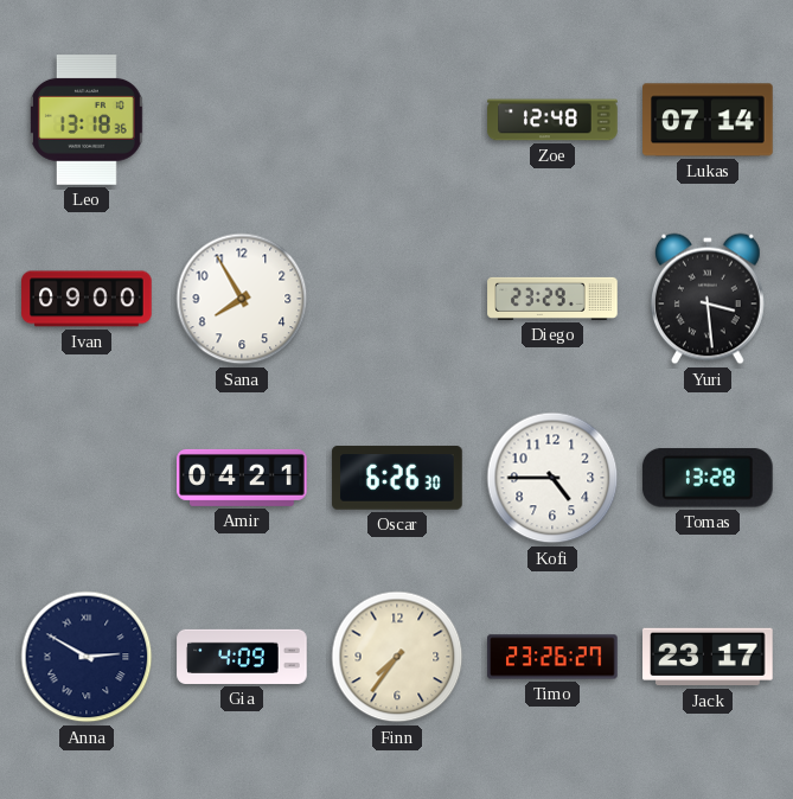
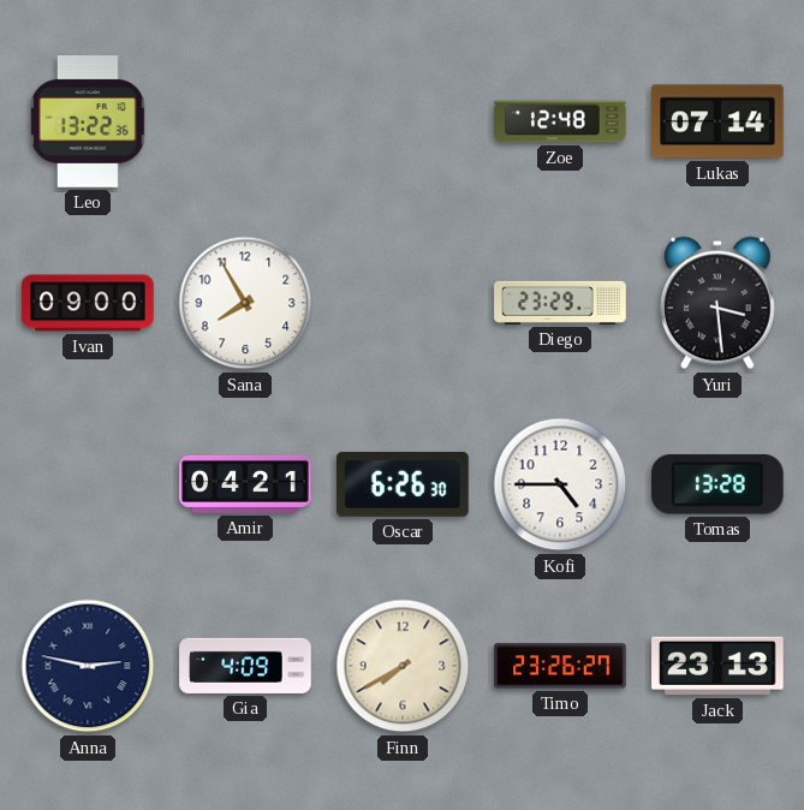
Leo: 13:18 -> 13:22
Anna: 2:50 -> 2:47
Finn: 7:36 -> 7:40
Jack: 23:17 -> 23:13
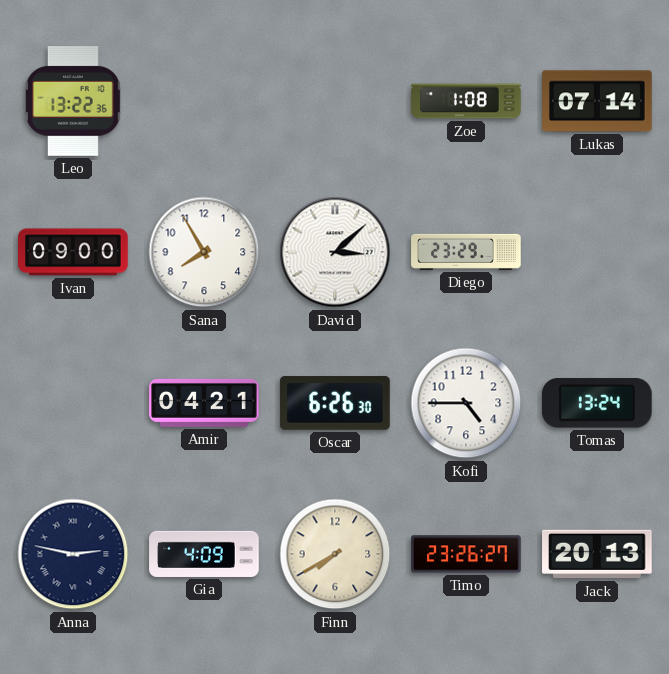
Zoe: 12:48 -> 1:08
David: none -> 3:08
Yuri: 3:29 -> none
Tomas: 13:28 -> 13:24
Jack: 23:13 -> 20:13
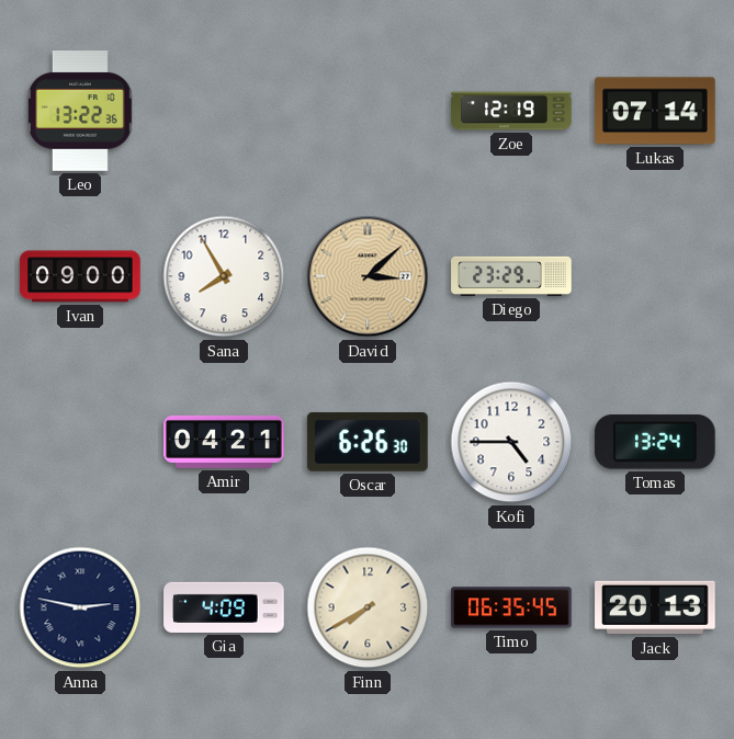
Zoe: 1:08 -> 12:19
David dial: white -> champagne
Timo: 23:26 -> 06:35
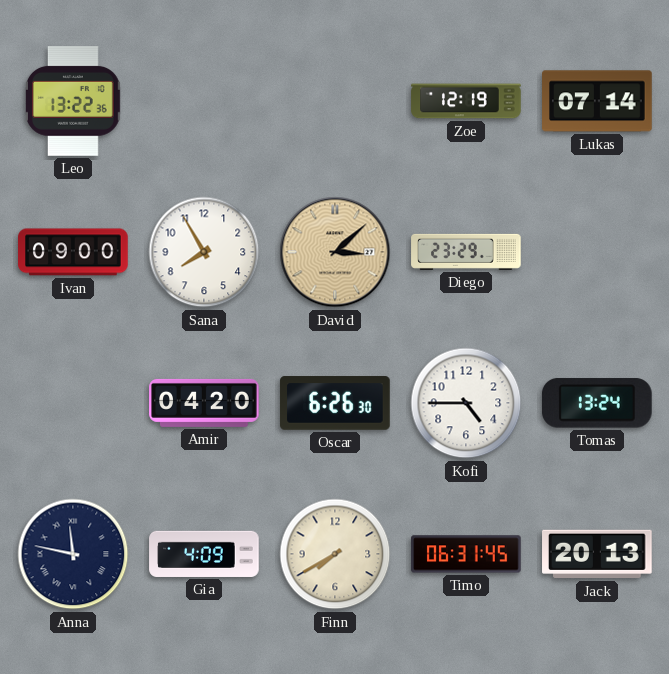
Amir: 04:21 -> 04:20
Anna: 2:47 -> 11:47
Timo: 06:35 -> 06:31
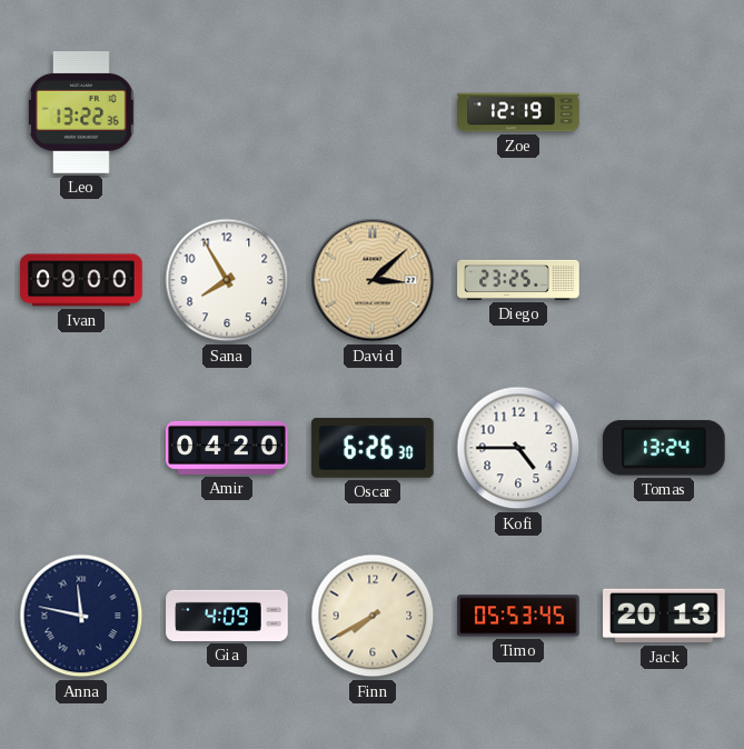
Lukas: 07:14 -> none
Diego: 23:29 -> 23:25
Timo: 06:31 -> 05:53
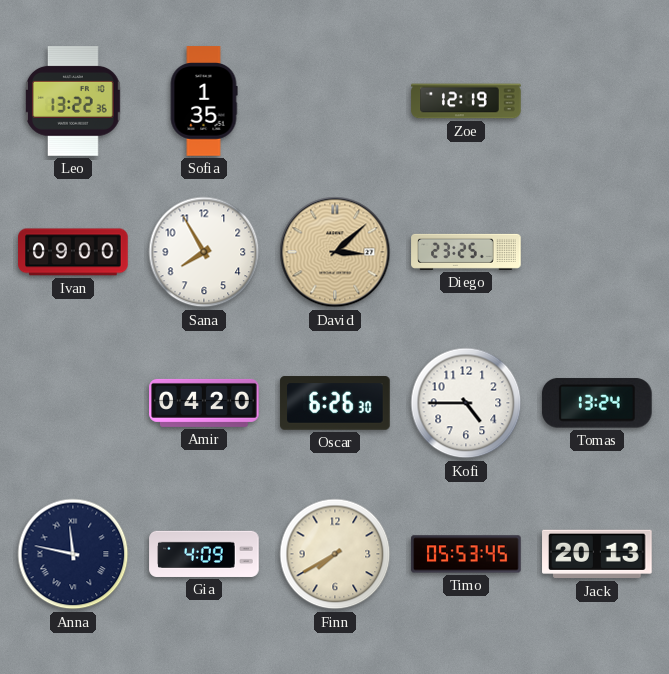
Sofia: none -> 1:35
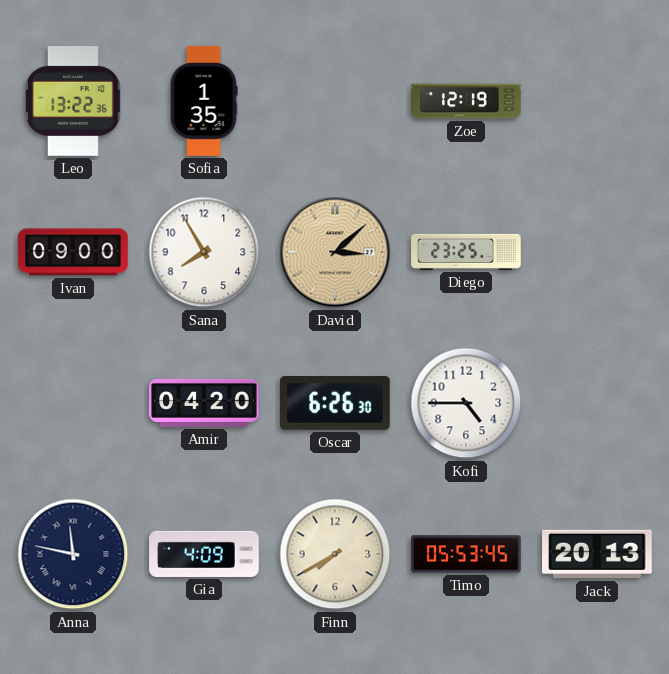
Tomas: 13:24 -> none
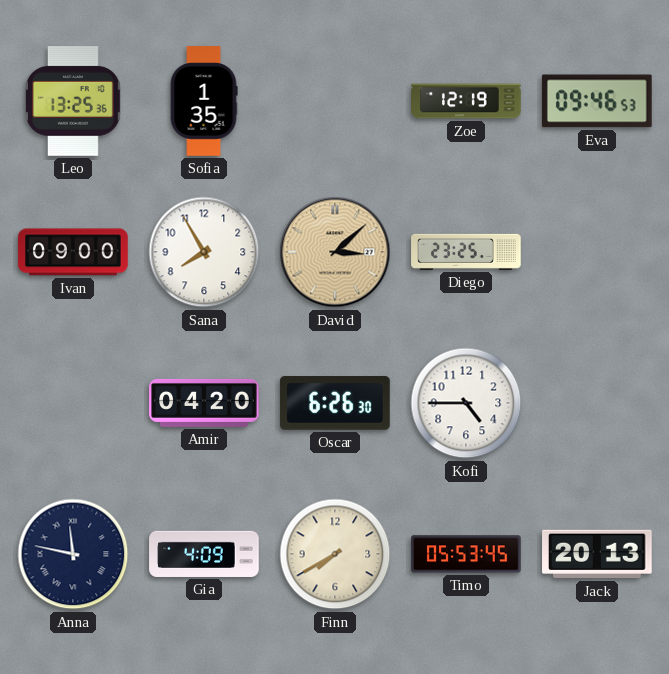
Leo: 13:22 -> 13:25
Eva: none -> 09:46
